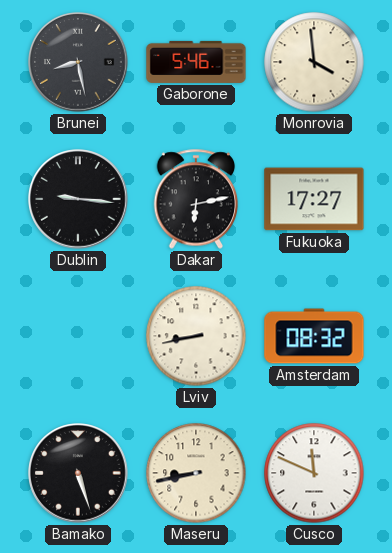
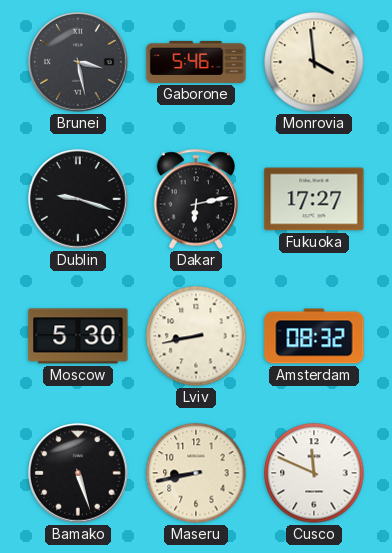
Brunei: 8:28 -> 3:28
Dublin: 9:16 -> 9:18
Moscow: none -> 5:30
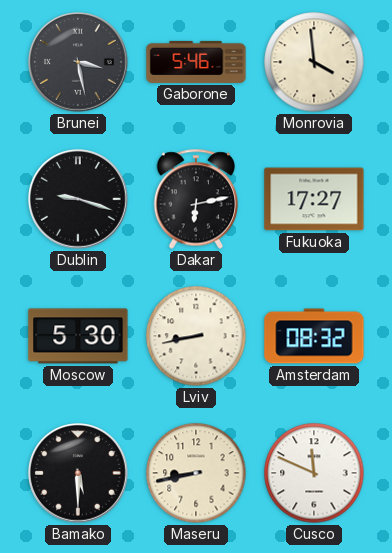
Bamako: 5:27 -> 5:30
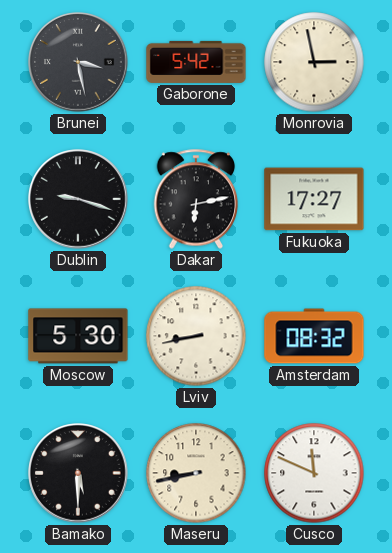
Gaborone: 5:46 -> 5:42
Monrovia: 3:59 -> 2:58
